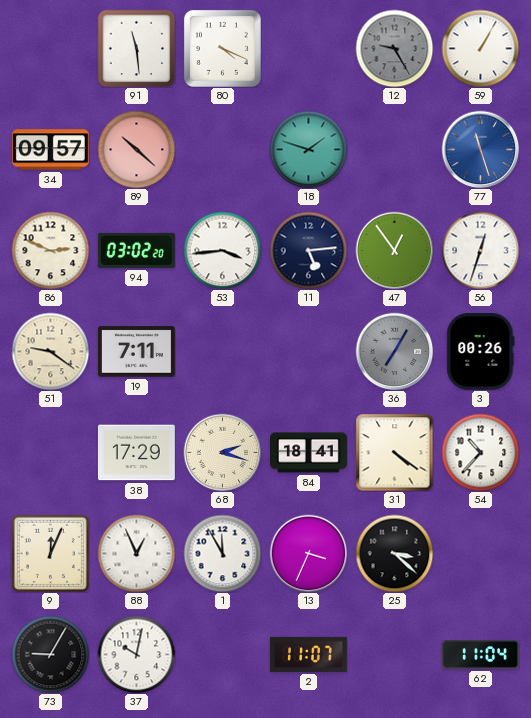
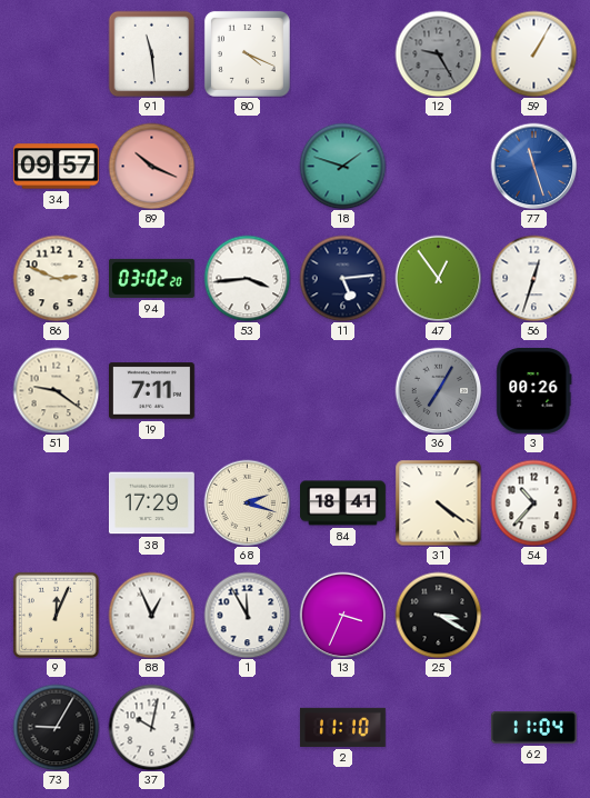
89: 10:22 -> 10:19
25: 3:22 -> 3:20
2: 11:07 -> 11:10
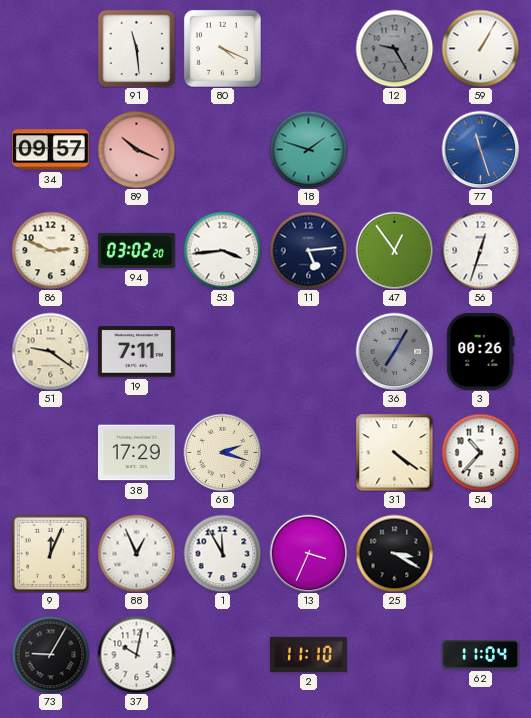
84: 18:41 -> none
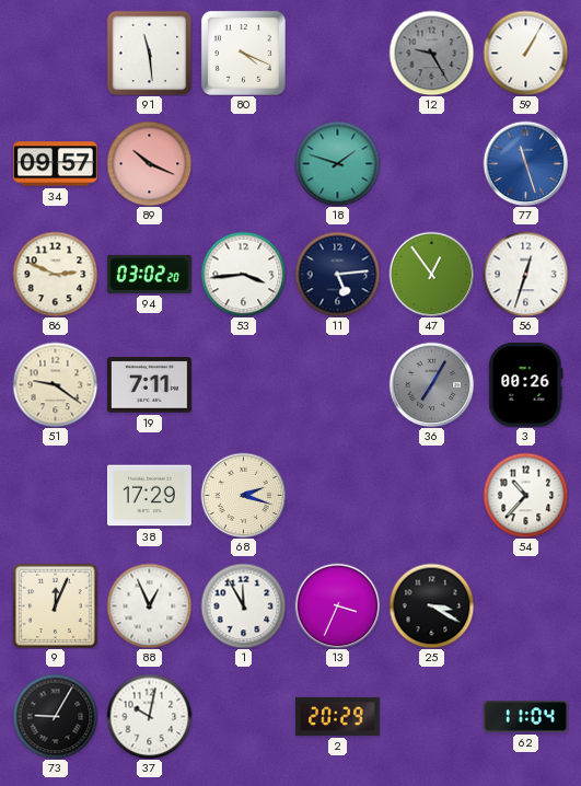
31: 4:21 -> none
2: 11:10 -> 20:29
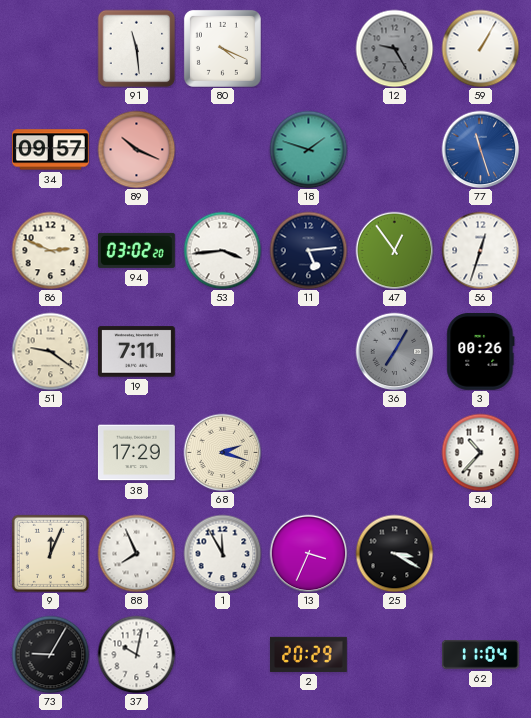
88: 12:56 -> 7:56
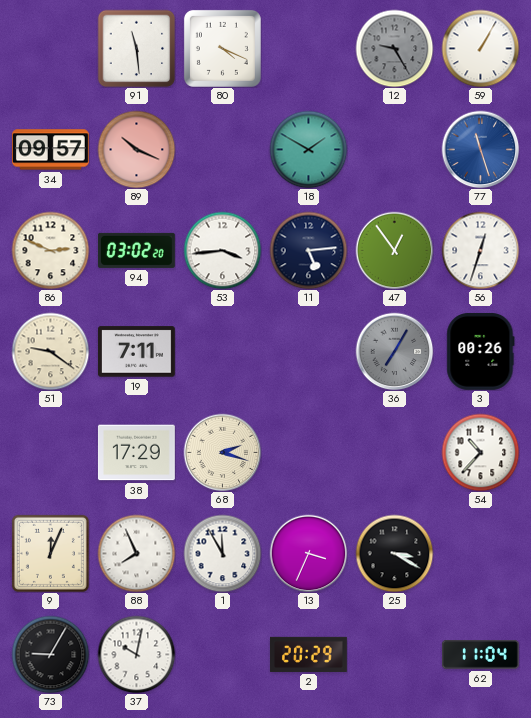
18: 1:48 -> 1:50
